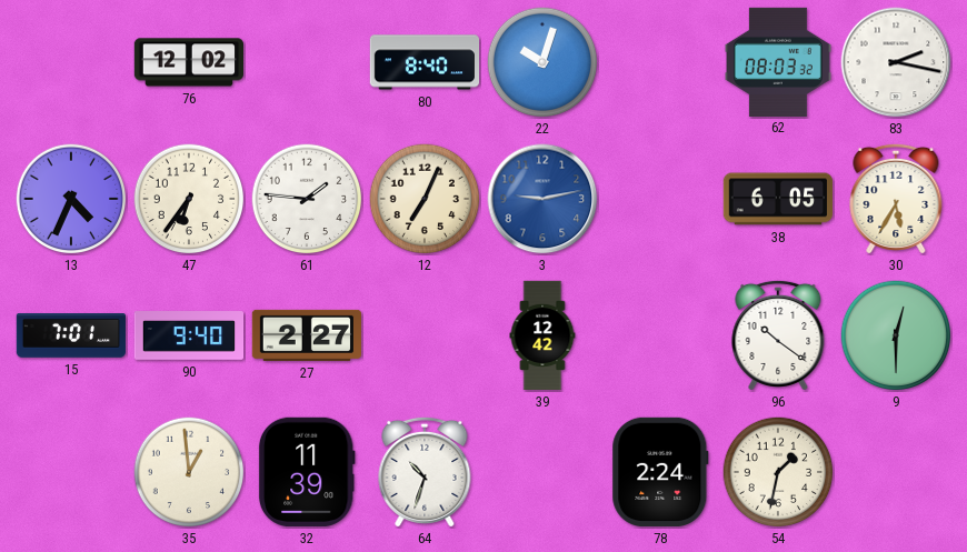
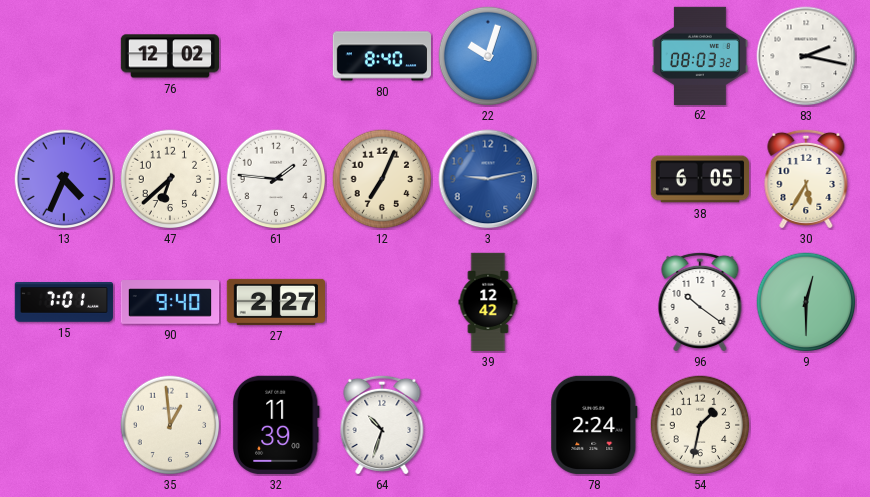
47: 6:36 -> 6:38
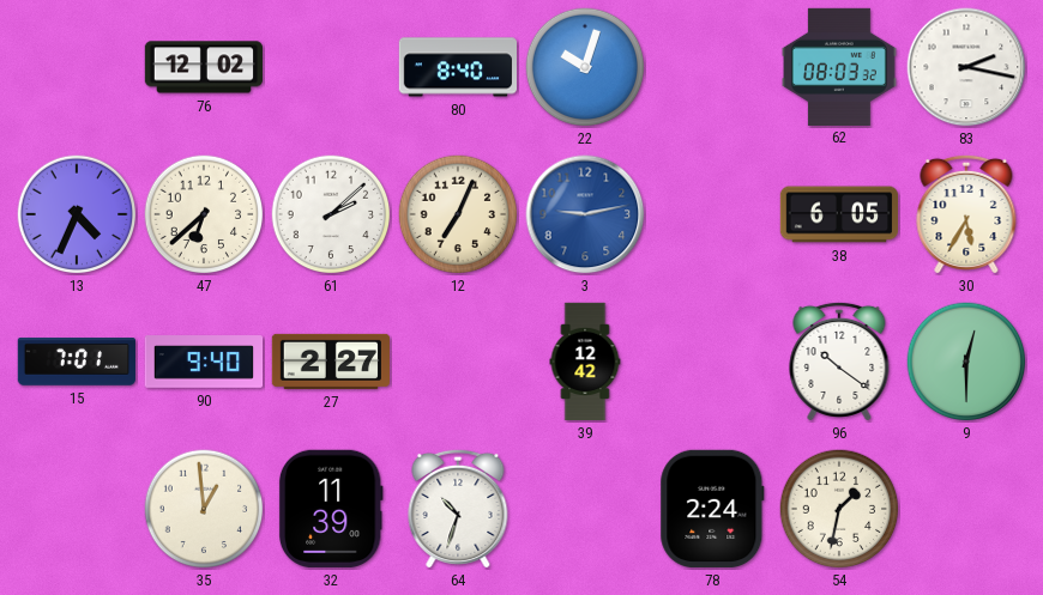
61: 1:46 -> 2:08
